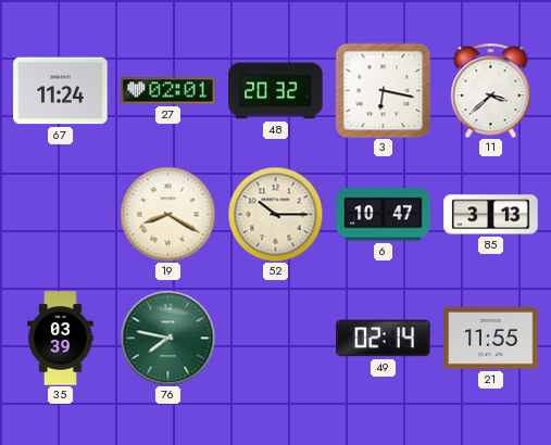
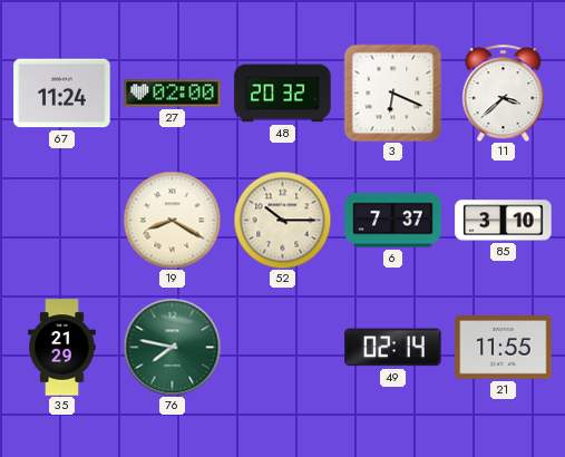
27: 02:01 -> 02:00
3: 6:17 -> 6:19
6: 10:47 -> 7:37
85: 3:13 -> 3:10
35: 03:39 -> 21:29
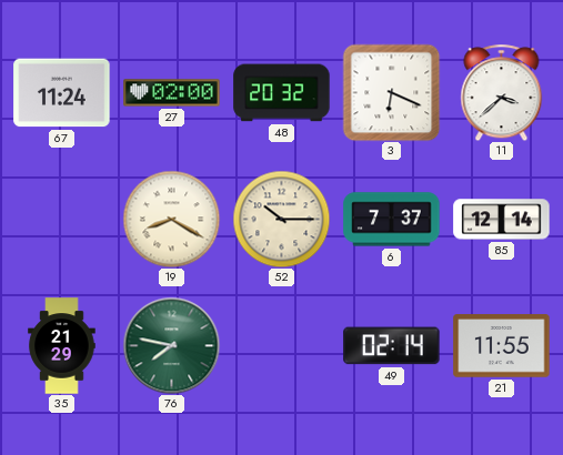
85: 3:10 -> 12:14
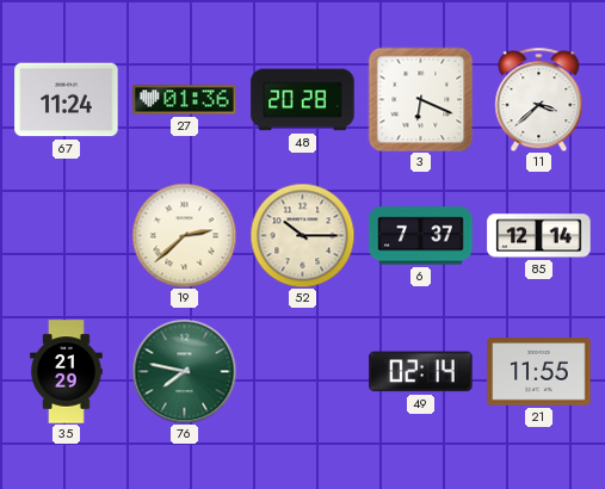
27: 02:00 -> 01:36
48: 20:32 -> 20:28
19: 8:20 -> 2:38
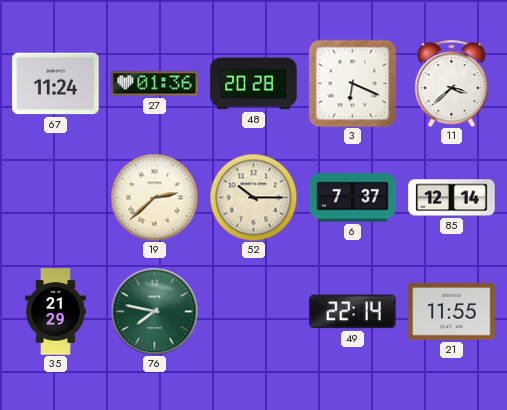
49: 02:14 -> 22:14
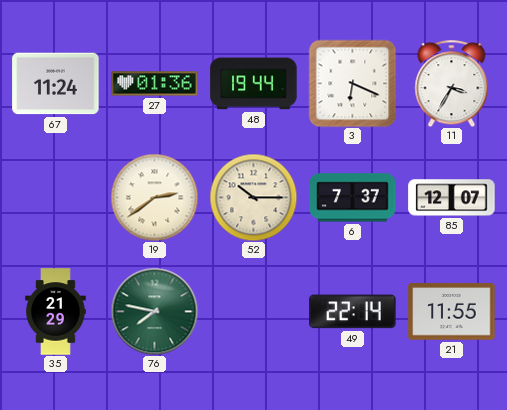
48: 20:28 -> 19:44
11: 3:38 -> 3:35
19: 2:38 -> 2:39
85: 12:14 -> 12:07
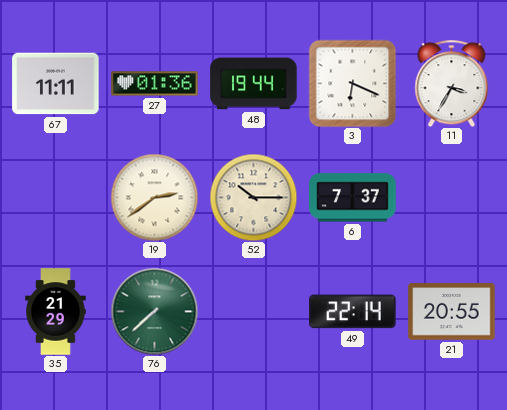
67: 11:24 -> 11:11
85: 12:07 -> none
76: 7:47 -> 7:38
21: 11:55 -> 20:55
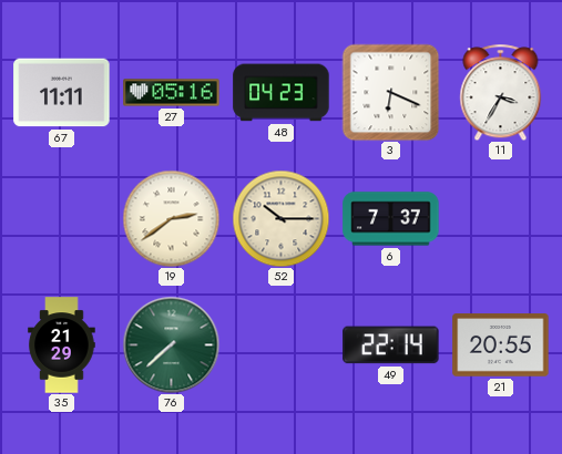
27: 01:36 -> 05:16
48: 19:44 -> 04:23
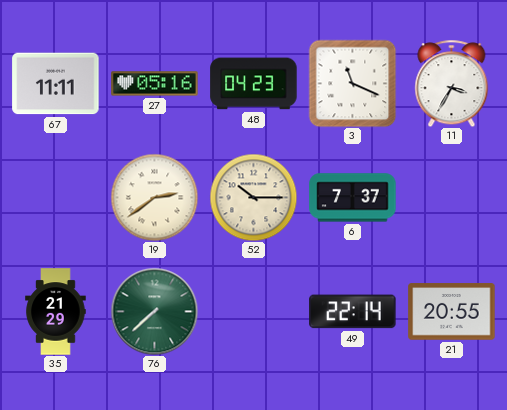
3: 6:19 -> 11:19
